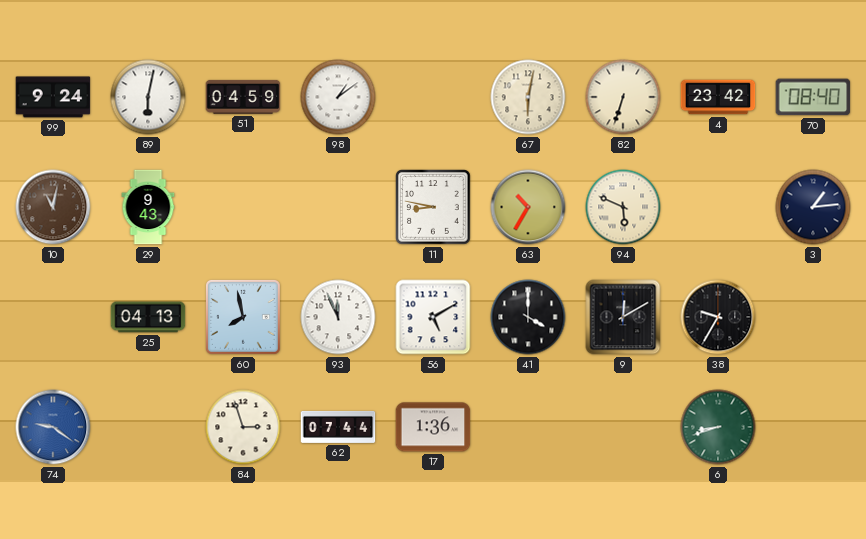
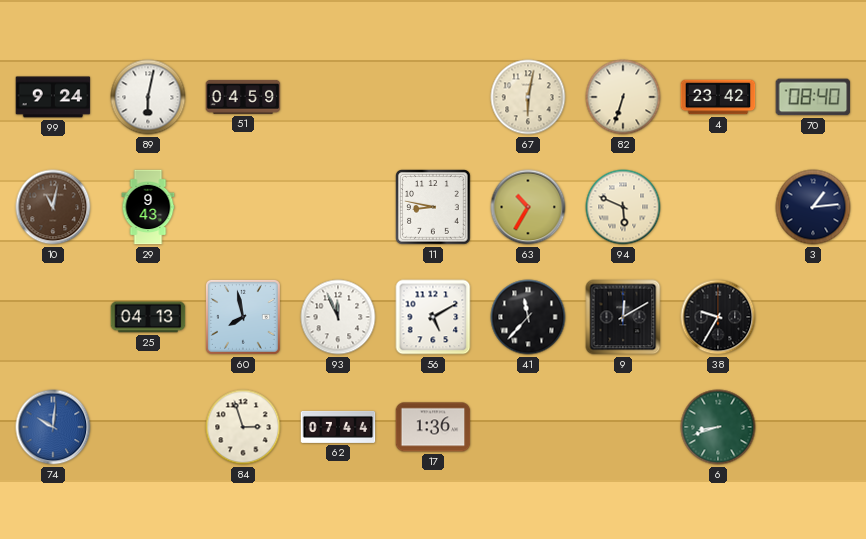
98: 1:09 -> none
41: 4:00 -> 11:37
74: 9:21 -> 10:01
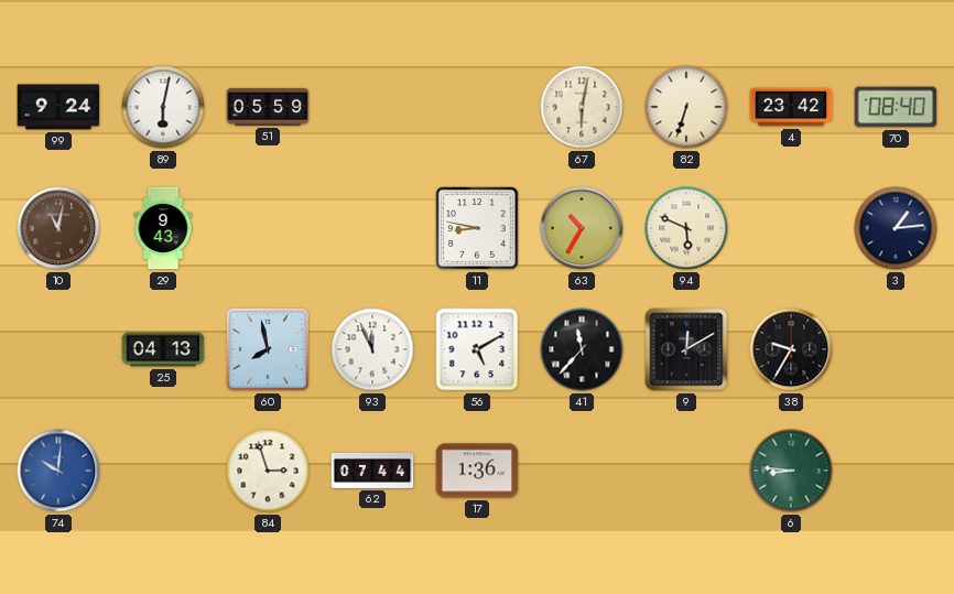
51: 04:59 -> 05:59
6: 8:42 -> 8:46
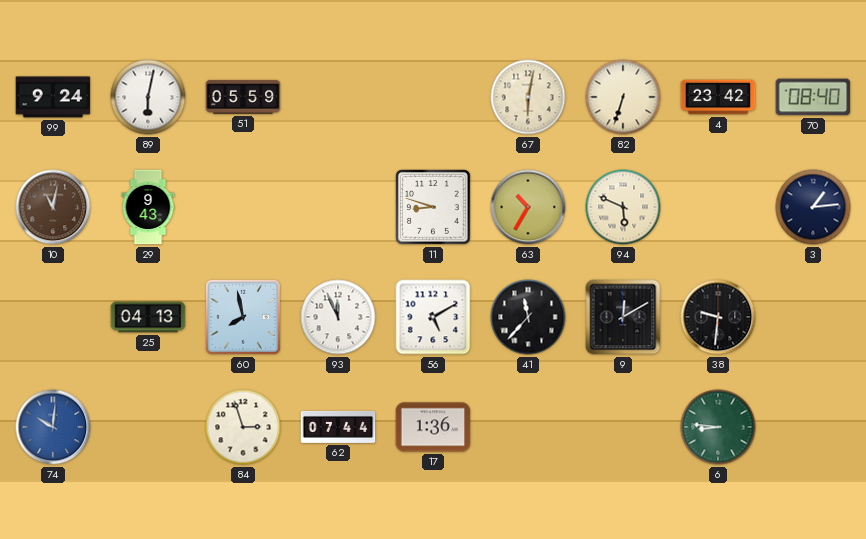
11: 8:47 -> 8:48
38: 9:35 -> 9:31
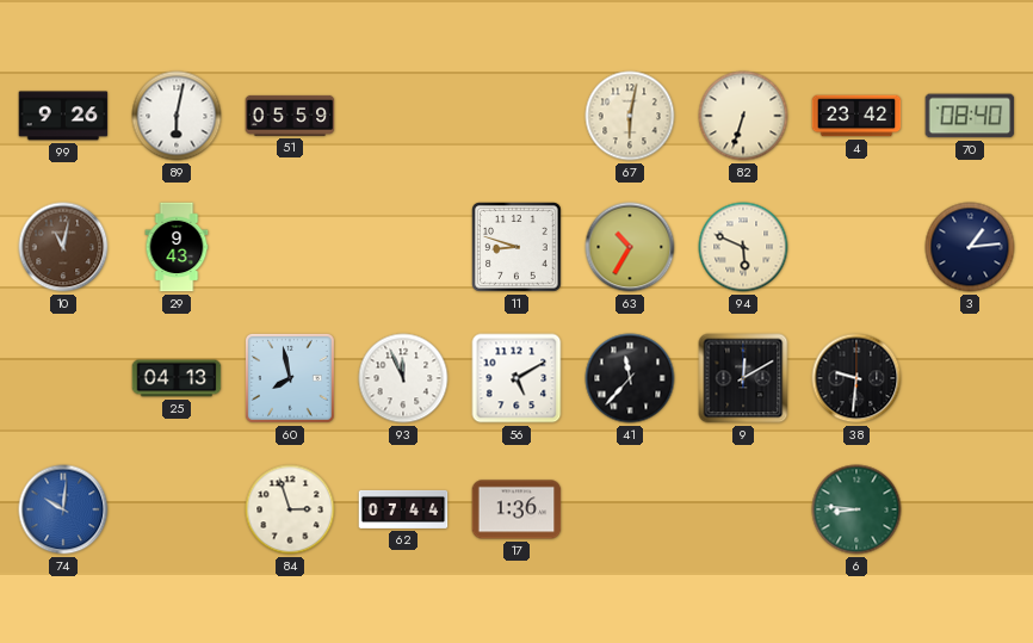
99: 9:24 -> 9:26
